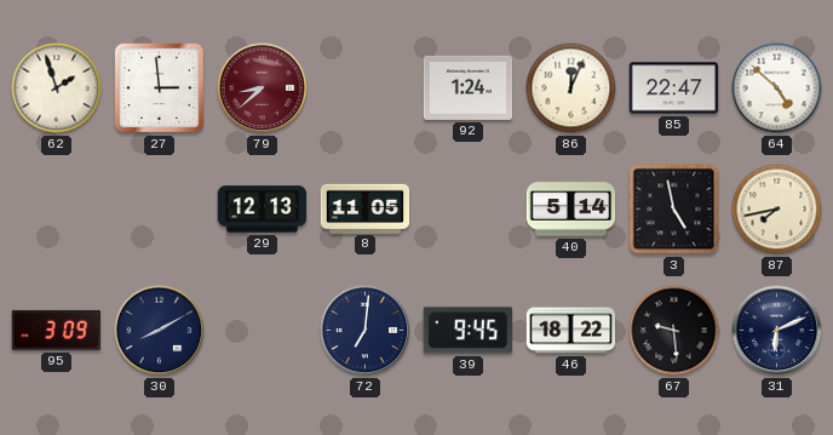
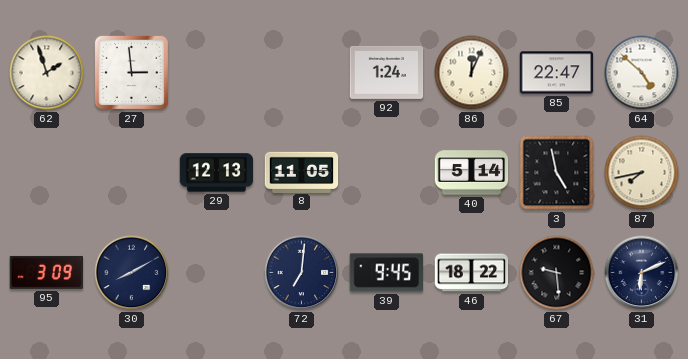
79: 8:38 -> none
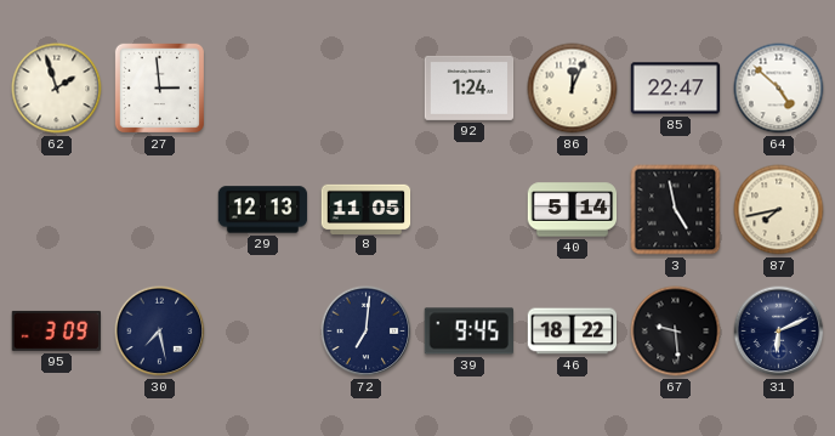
30: 8:10 -> 7:28
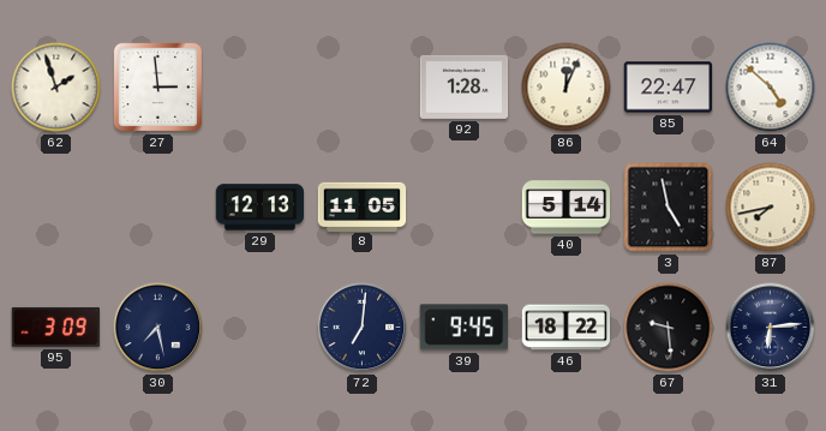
92: 1:24 -> 1:28
31: 6:11 -> 6:14
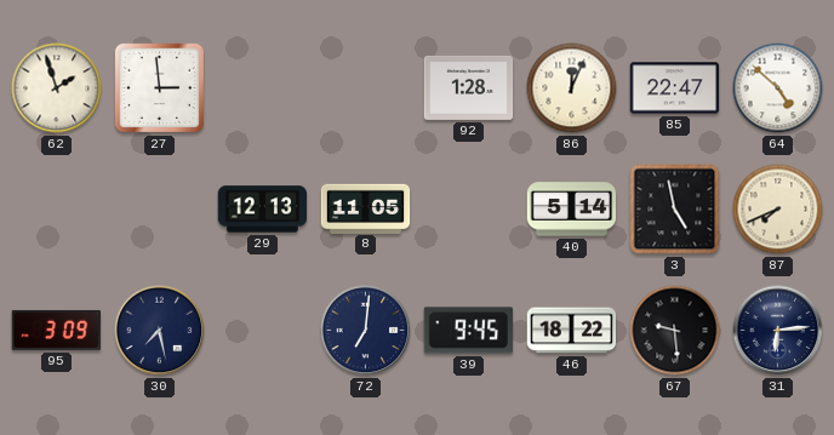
87: 7:43 -> 7:41
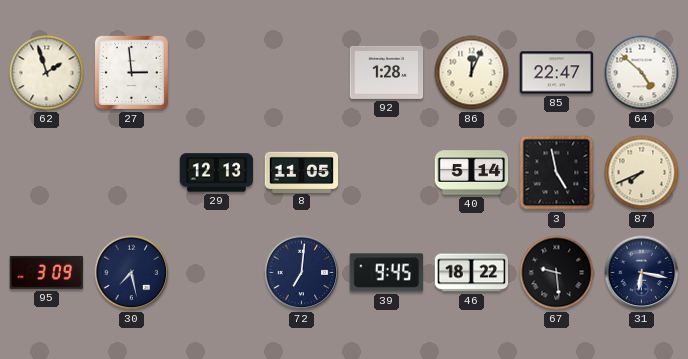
31: 6:14 -> 6:17
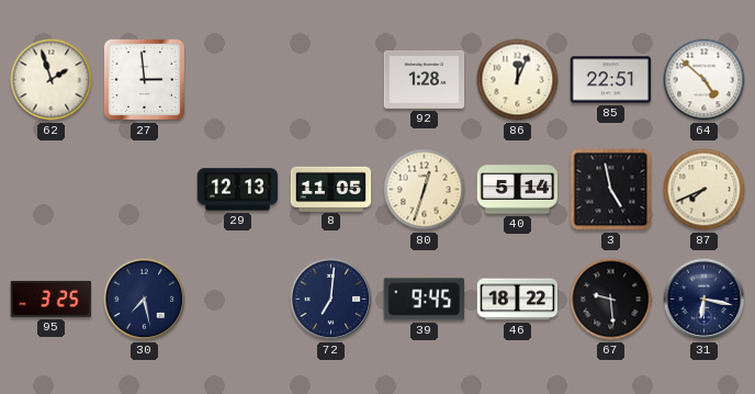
85: 22:47 -> 22:51
80: none -> 12:33
95: 3:09 -> 3:25
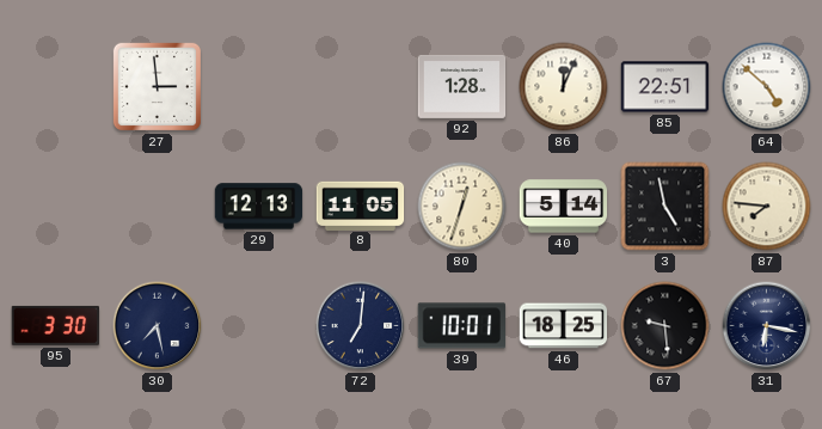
62: 1:57 -> none
87: 7:41 -> 7:46
95: 3:25 -> 3:30
39: 9:45 -> 10:01
46: 18:22 -> 18:25
